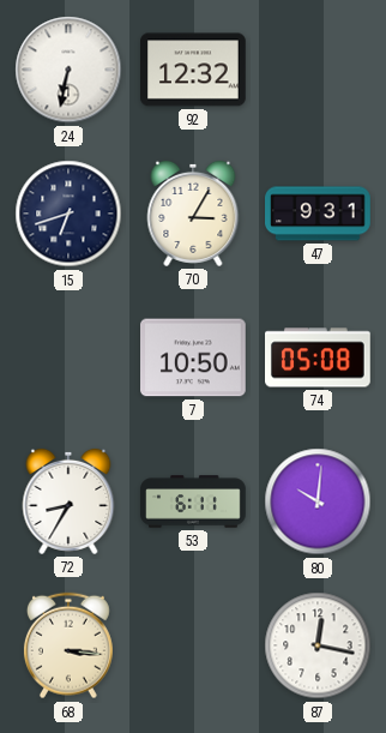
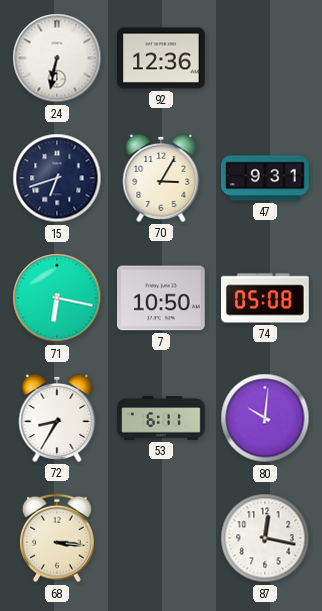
92: 12:32 -> 12:36
71: none -> 6:17
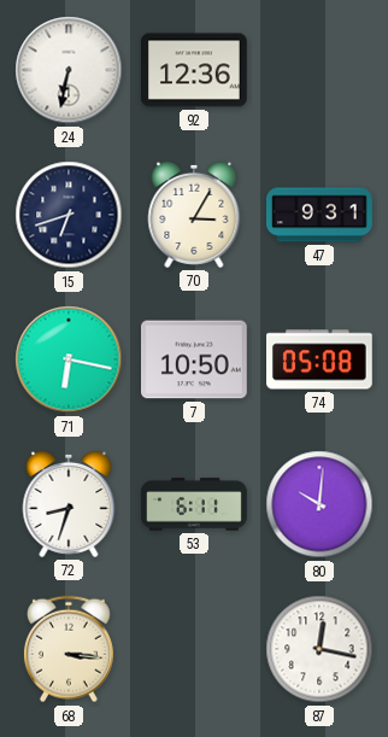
72: 8:35 -> 8:33
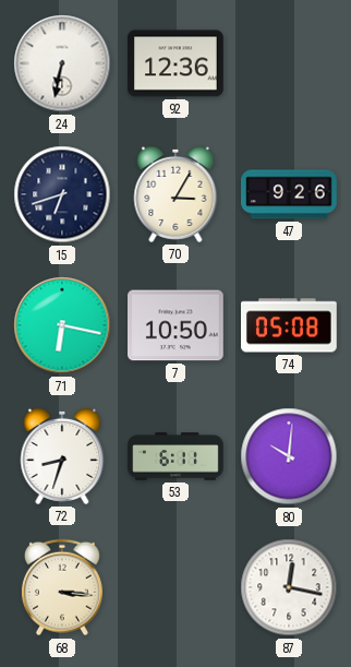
47: 9:31 -> 9:26
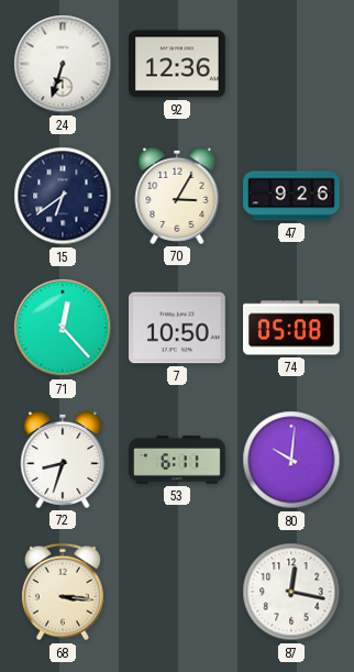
24: 6:32 -> 6:33
15: 6:42 -> 6:39
71: 6:17 -> 12:23
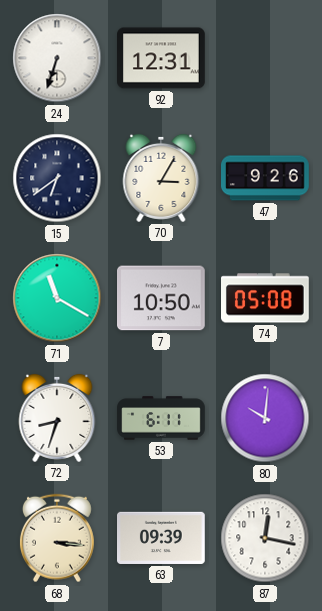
92: 12:36 -> 12:31
71: 12:23 -> 11:20
63: none -> 09:39
